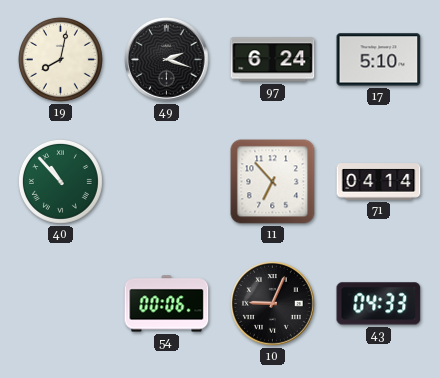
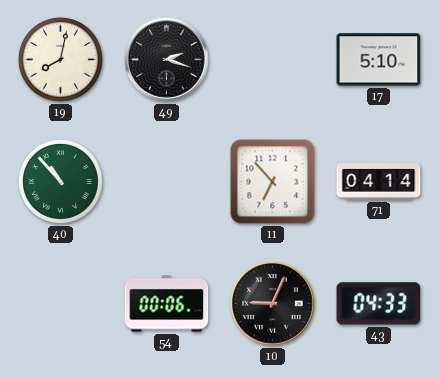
97: 6:24 -> none
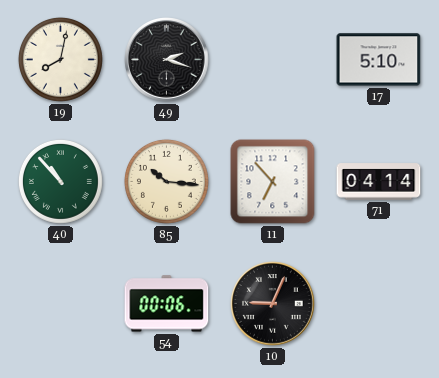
85: none -> 10:16
43: 04:33 -> none
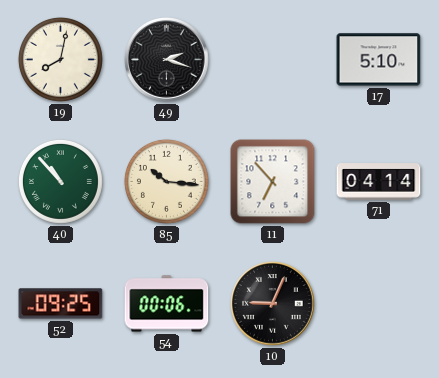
52: none -> 09:25
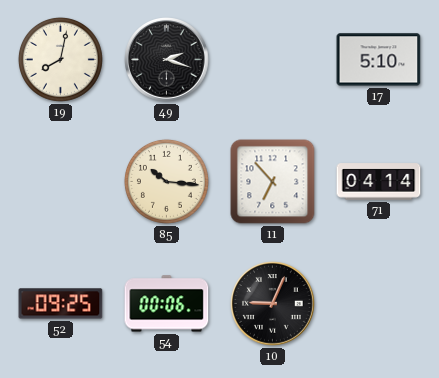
40: 10:53 -> none
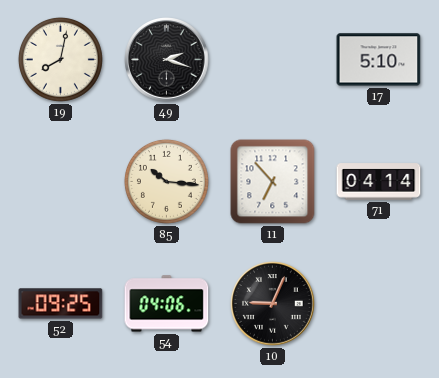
54: 00:06 -> 04:06
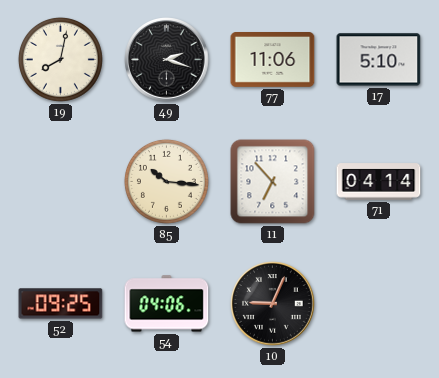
77: none -> 11:06
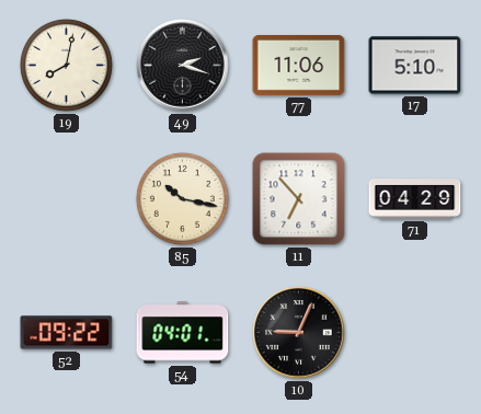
85: 10:16 -> 10:17
71: 04:14 -> 04:29
52: 09:25 -> 09:22
54: 04:06 -> 04:01
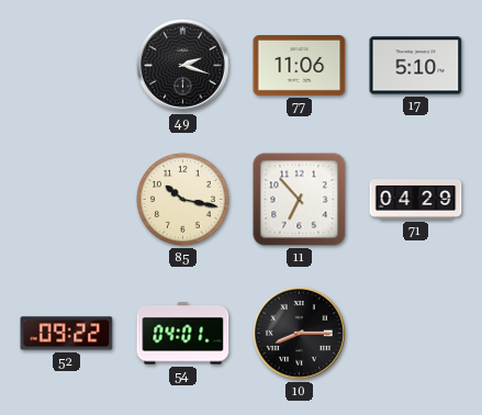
19: 8:02 -> none
10: 9:04 -> 8:15
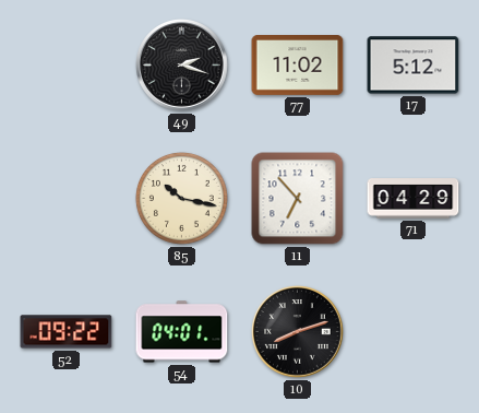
77: 11:06 -> 11:02
17: 5:10 -> 5:12
10: 8:15 -> 8:12
